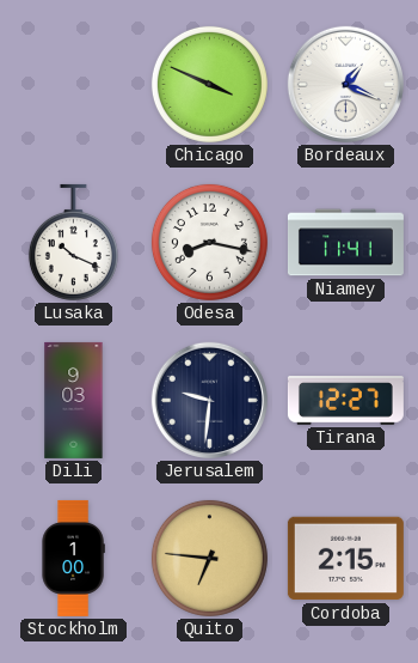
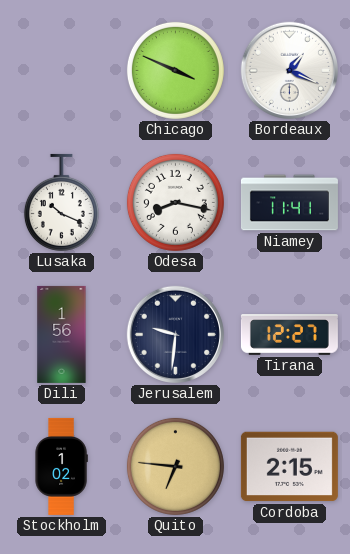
Dili: 9:03 -> 1:56
Stockholm: 1:00 -> 1:02
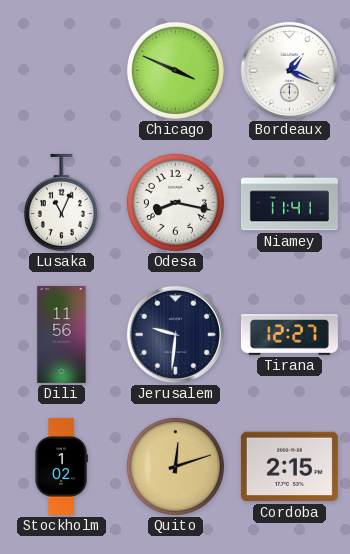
Lusaka: 10:19 -> 11:04
Dili: 1:56 -> 11:56
Quito: 6:46 -> 12:12
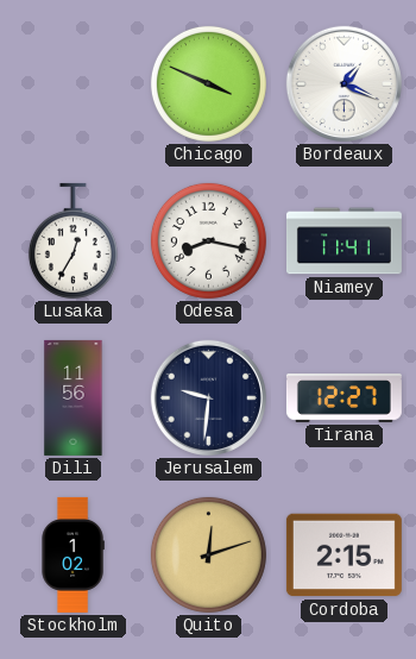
Lusaka: 11:04 -> 12:35
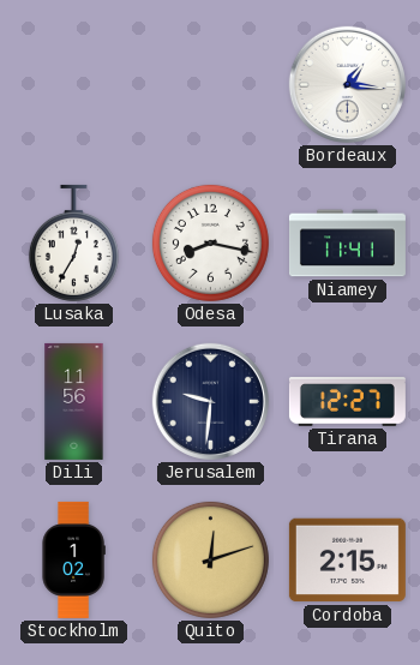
Chicago: 3:49 -> none
Bordeaux: 1:19 -> 1:16
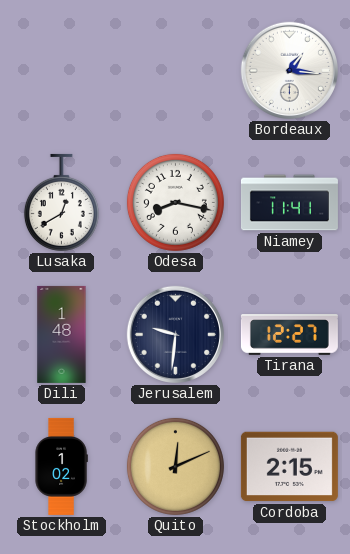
Lusaka: 12:35 -> 12:40
Dili: 11:56 -> 1:48
Quito: 12:12 -> 12:11
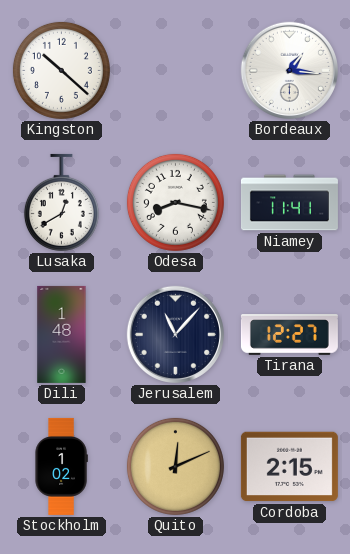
Kingston: none -> 10:22
Jerusalem: 9:31 -> 11:07
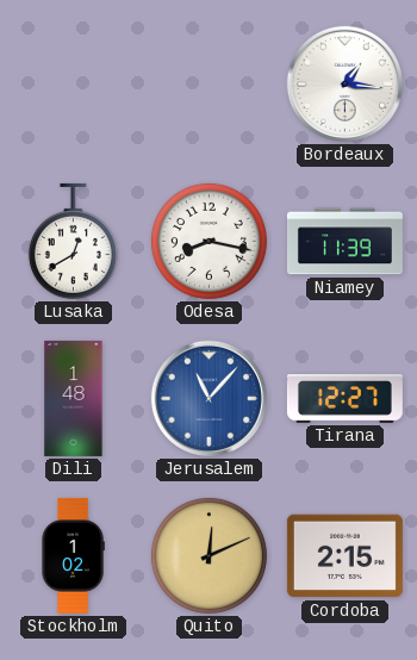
Kingston: 10:22 -> none
Niamey: 11:41 -> 11:39
Jerusalem dial: navy -> blue
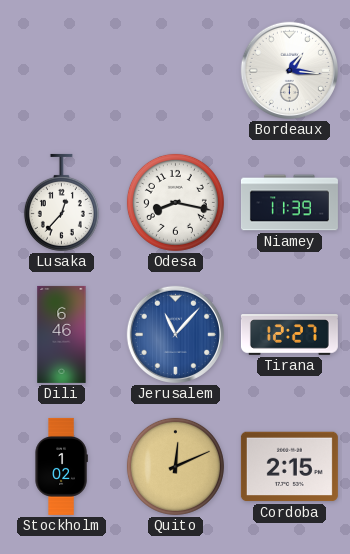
Lusaka: 12:40 -> 12:37
Dili: 1:48 -> 6:46
